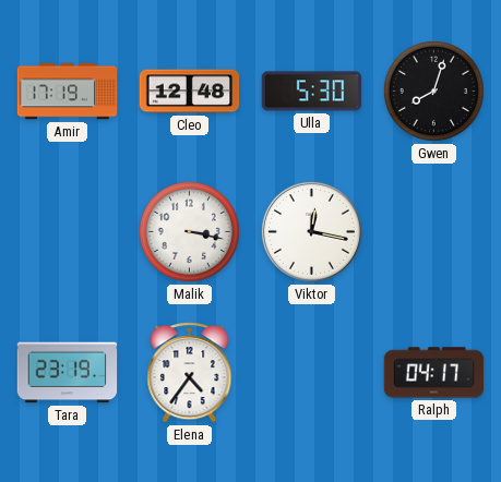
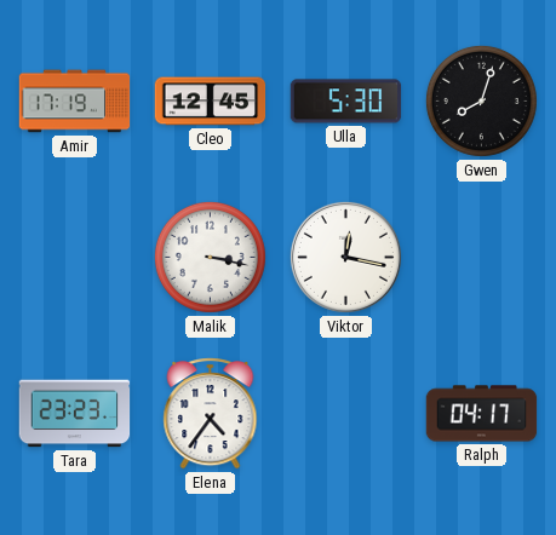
Cleo: 12:48 -> 12:45
Tara: 23:19 -> 23:23
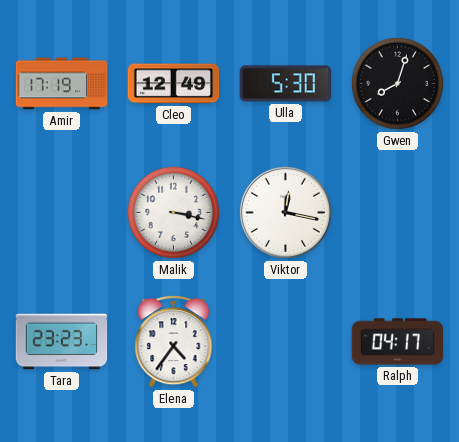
Cleo: 12:45 -> 12:49
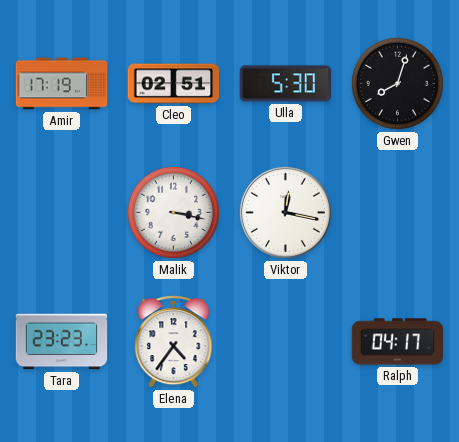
Cleo: 12:49 -> 02:51
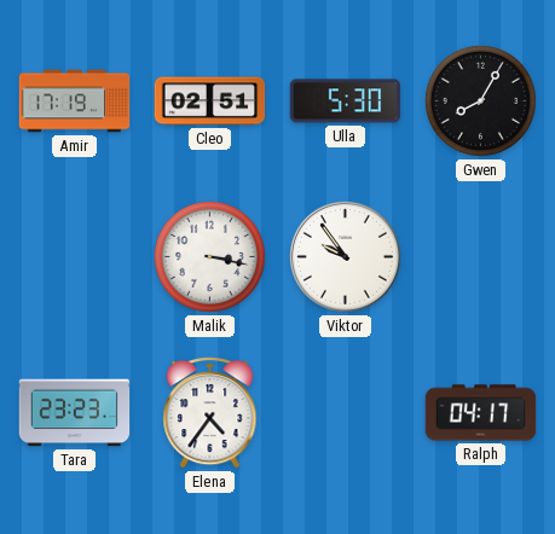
Gwen: 8:03 -> 8:05
Viktor: 12:17 -> 9:54
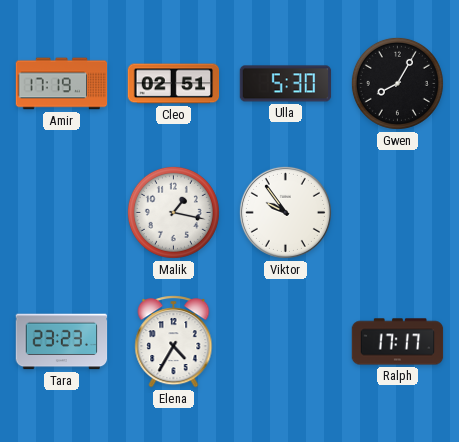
Malik: 3:17 -> 1:17
Elena: 4:36 -> 4:35
Ralph: 04:17 -> 17:17
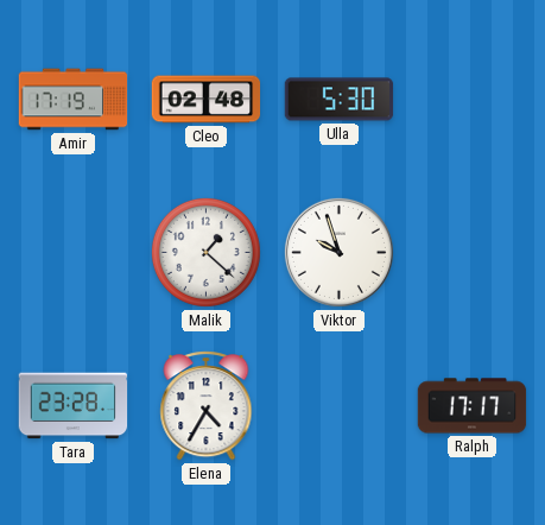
Cleo: 02:51 -> 02:48
Gwen: 8:05 -> none
Malik: 1:17 -> 1:22
Viktor: 9:54 -> 9:57
Tara: 23:23 -> 23:28
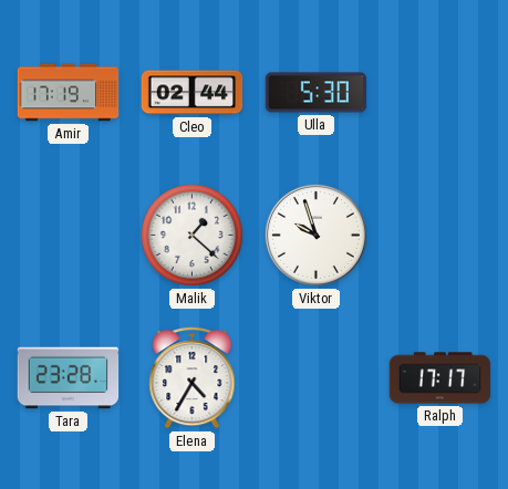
Cleo: 02:48 -> 02:44
